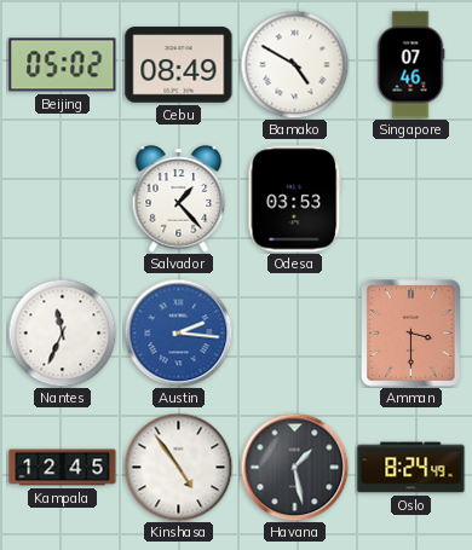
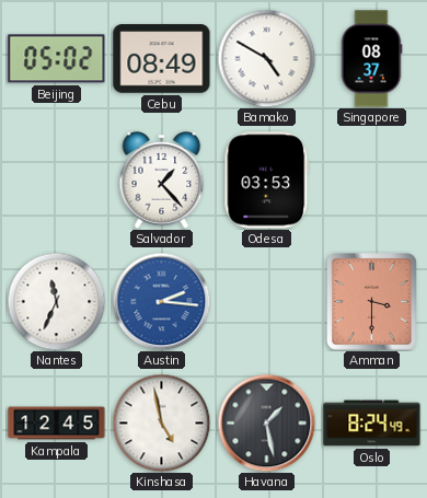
Singapore: 07:46 -> 08:37
Kinshasa: 4:54 -> 4:58
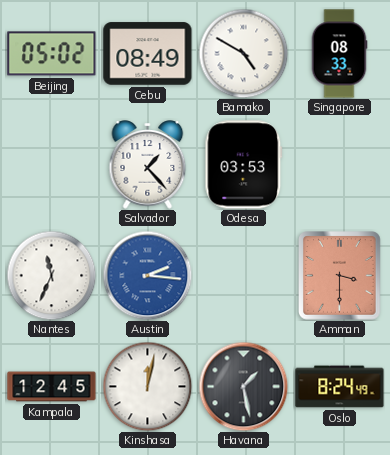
Singapore: 08:37 -> 08:33
Kinshasa: 4:58 -> 12:02
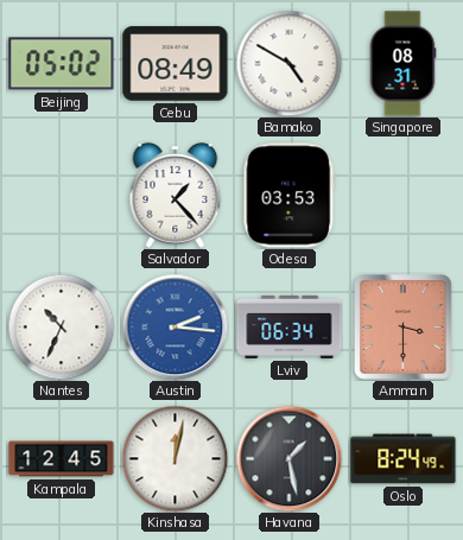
Singapore: 08:33 -> 08:31
Nantes: 11:34 -> 10:34
Lviv: none -> 06:34
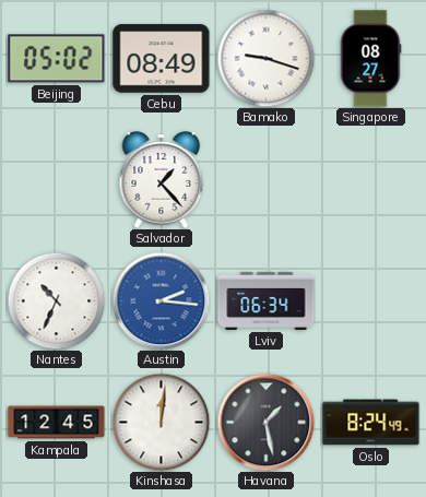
Bamako: 4:50 -> 9:18
Singapore: 08:31 -> 08:27
Odesa: 03:53 -> none
Amman: 3:30 -> none
Kinshasa: 12:02 -> 12:01
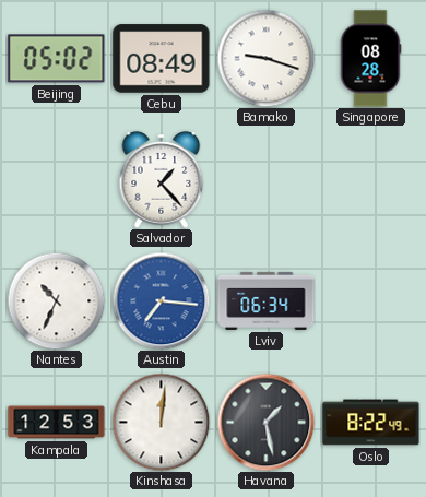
Singapore: 08:27 -> 08:28
Austin: 2:16 -> 7:16
Kampala: 12:45 -> 12:53
Oslo: 8:24 -> 8:22
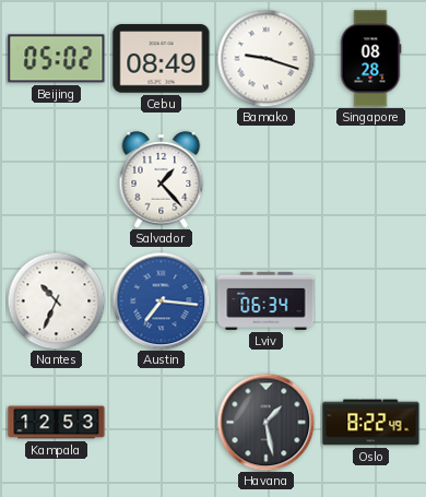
Kinshasa: 12:01 -> none
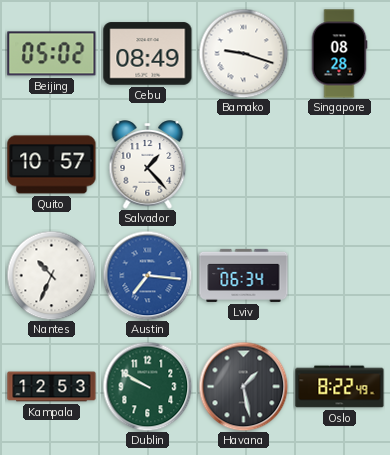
Quito: none -> 10:57
Dublin: none -> 9:50
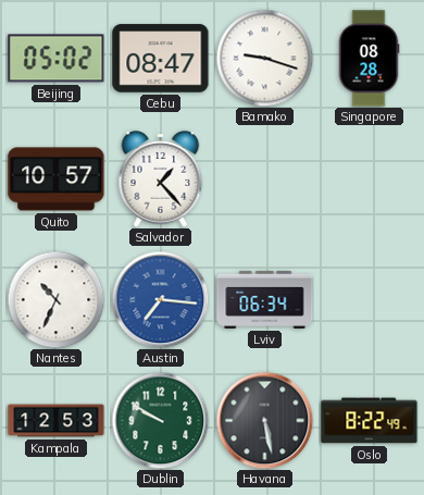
Cebu: 08:49 -> 08:47
Havana: 1:28 -> 5:28
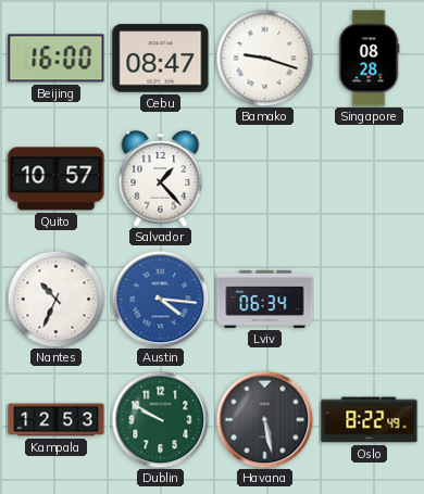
Beijing: 05:02 -> 16:00
Austin: 7:16 -> 4:16
